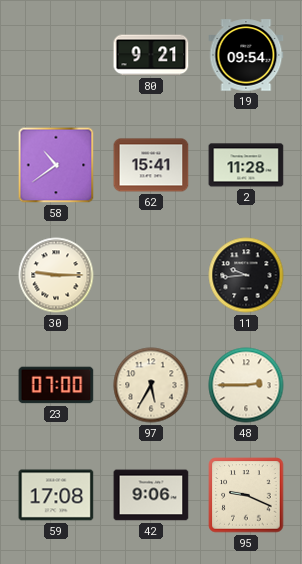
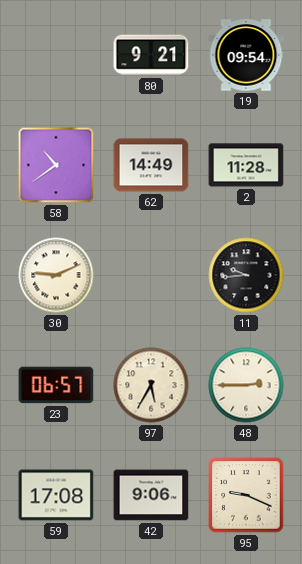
62: 15:41 -> 14:49
30: 9:15 -> 9:11
23: 07:00 -> 06:57
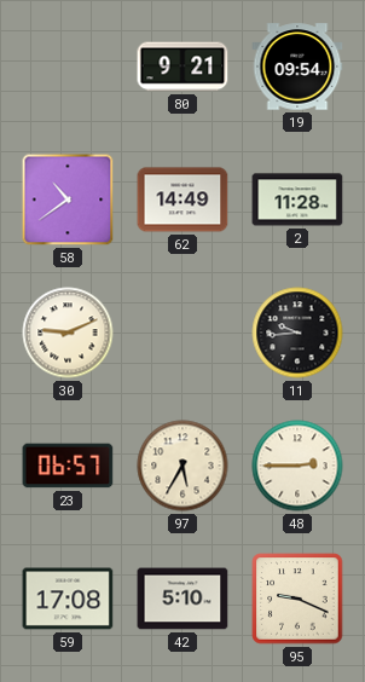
42: 9:06 -> 5:10
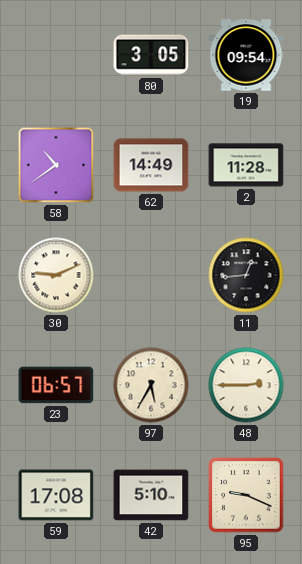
80: 9:21 -> 3:05
11: 9:44 -> 12:44
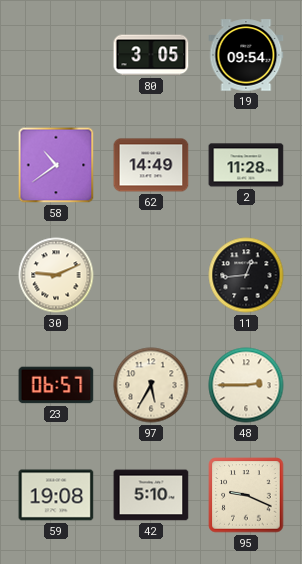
59: 17:08 -> 19:08
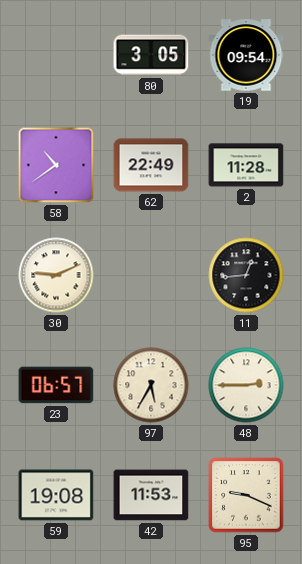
62: 14:49 -> 22:49
42: 5:10 -> 11:53
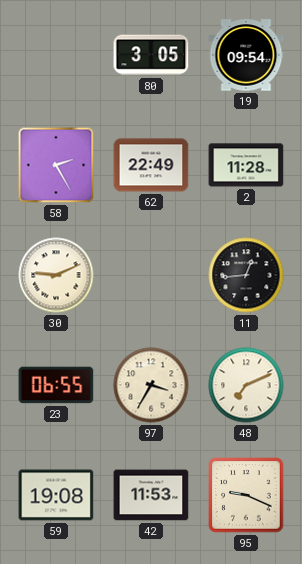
58: 10:39 -> 2:25
23: 06:57 -> 06:55
97: 5:35 -> 3:35
48: 2:45 -> 7:11
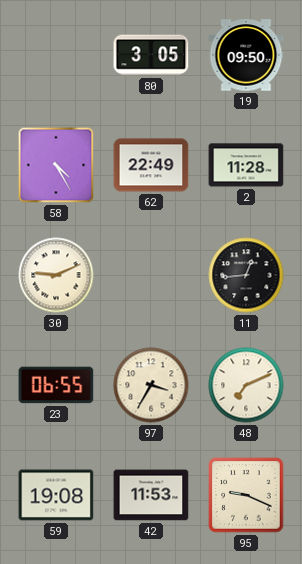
19: 09:54 -> 09:50
58: 2:25 -> 4:25
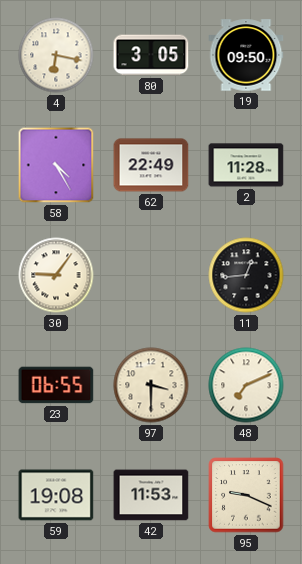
4: none -> 6:17
30: 9:11 -> 9:06
97: 3:35 -> 3:30
